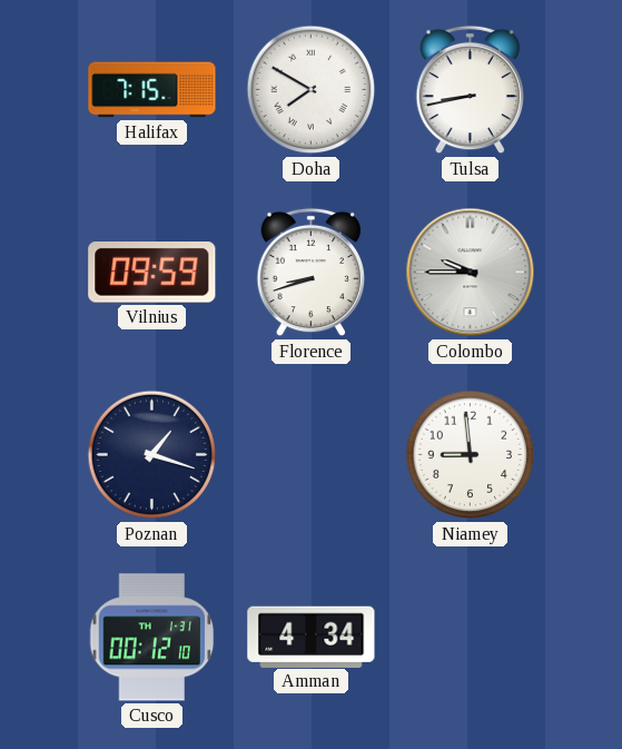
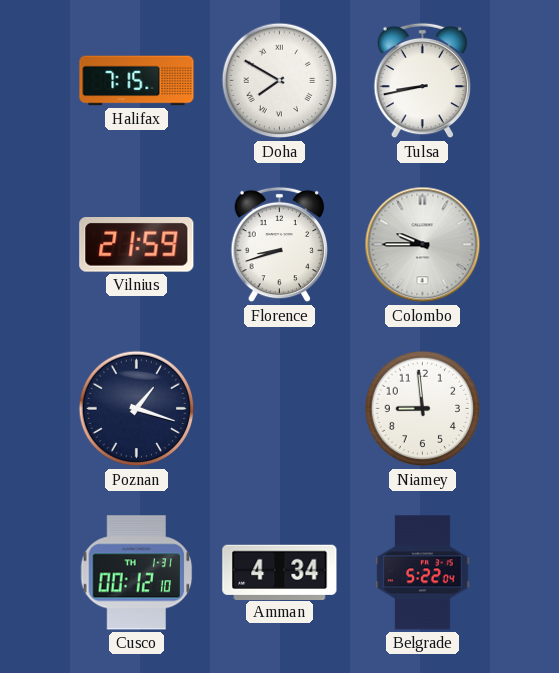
Vilnius: 09:59 -> 21:59
Belgrade: none -> 5:22
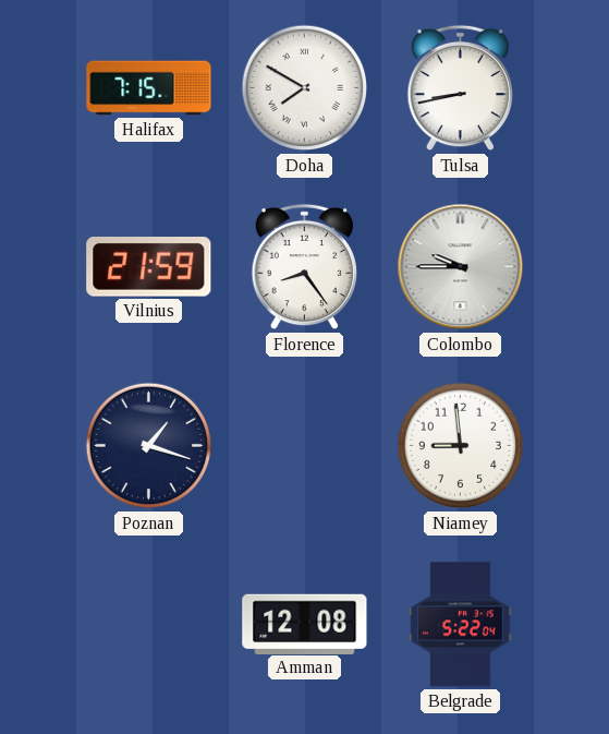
Florence: 8:42 -> 8:24
Cusco: 00:12 -> none
Amman: 4:34 -> 12:08
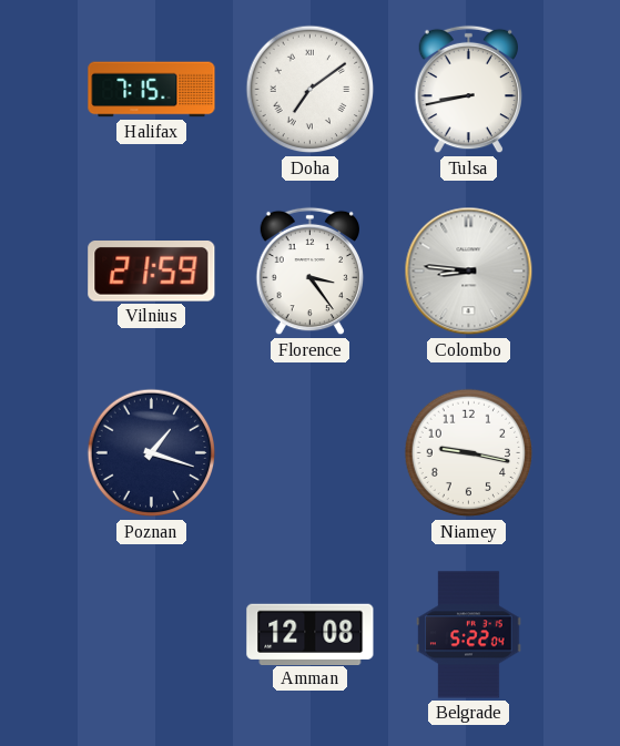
Doha: 7:50 -> 7:09
Florence: 8:24 -> 3:24
Colombo: 9:45 -> 8:46
Niamey: 8:59 -> 9:17
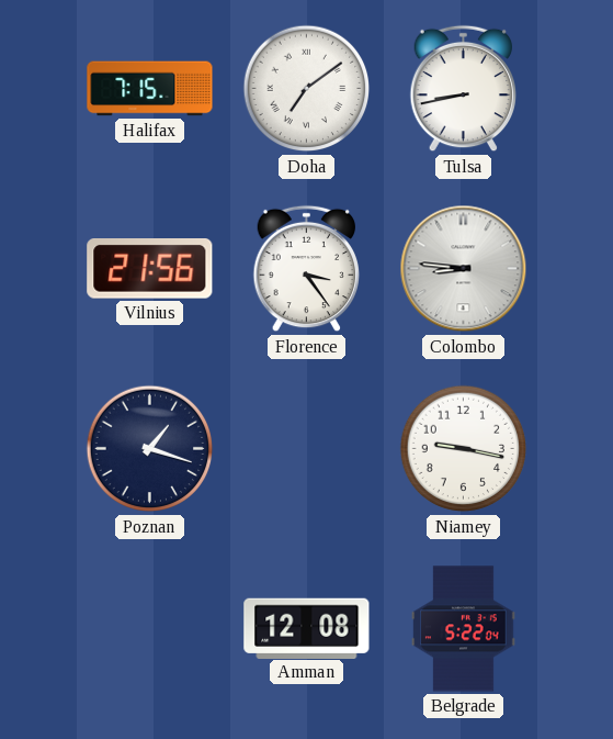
Vilnius: 21:59 -> 21:56
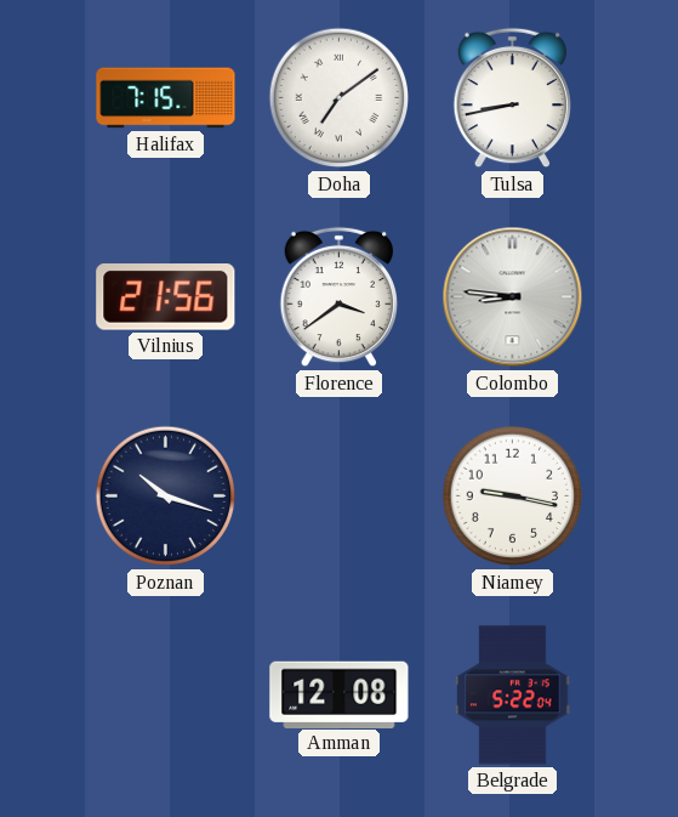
Florence: 3:24 -> 3:39
Poznan: 1:18 -> 10:18
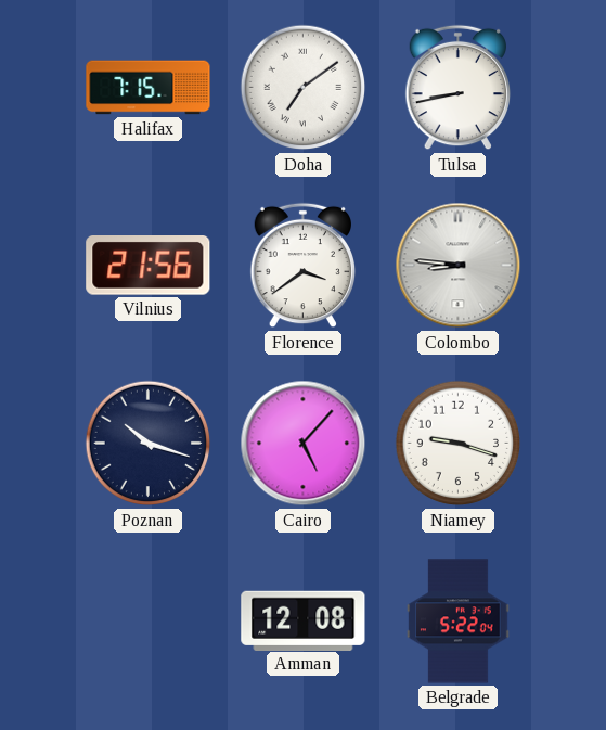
Cairo: none -> 5:07
Niamey: 9:17 -> 9:18
